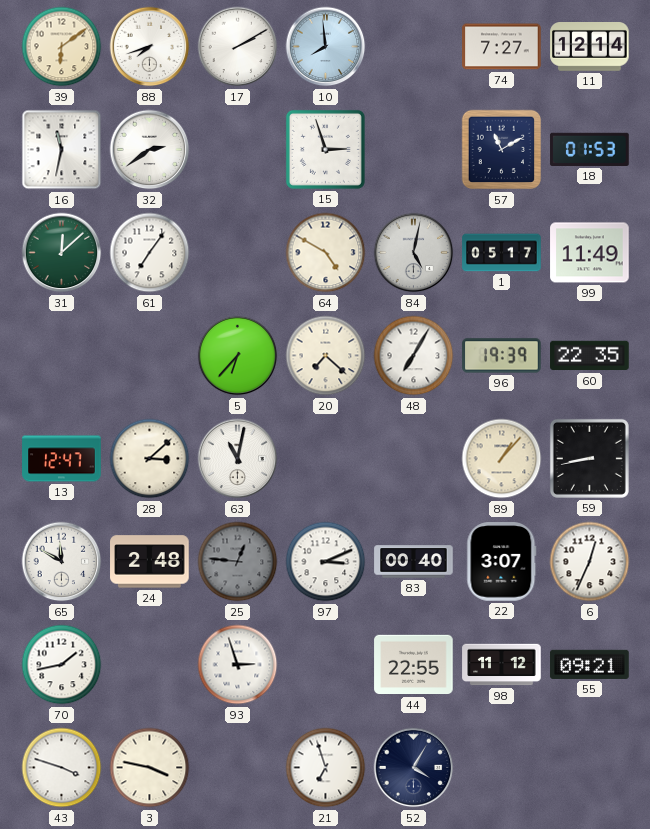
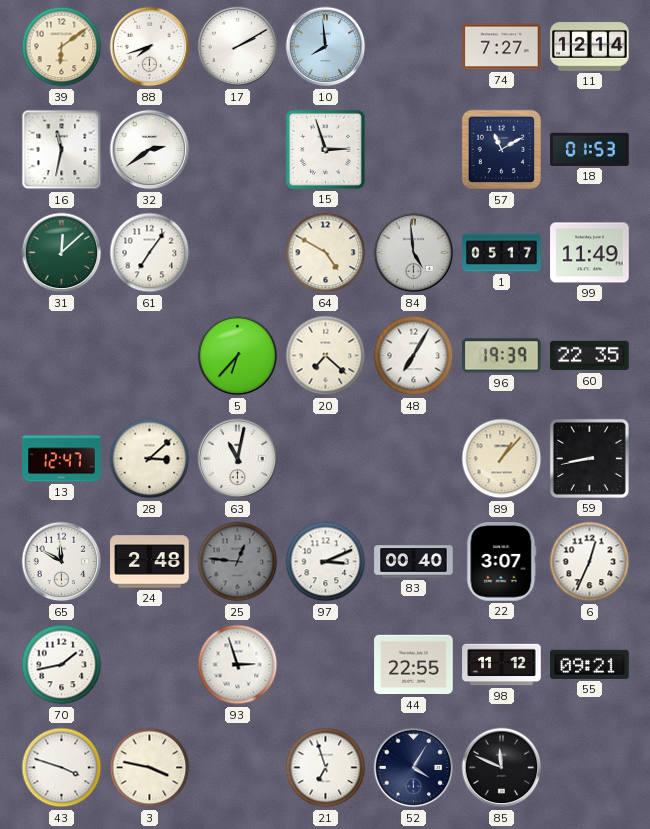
84: 5:02 -> 4:59
85: none -> 11:49
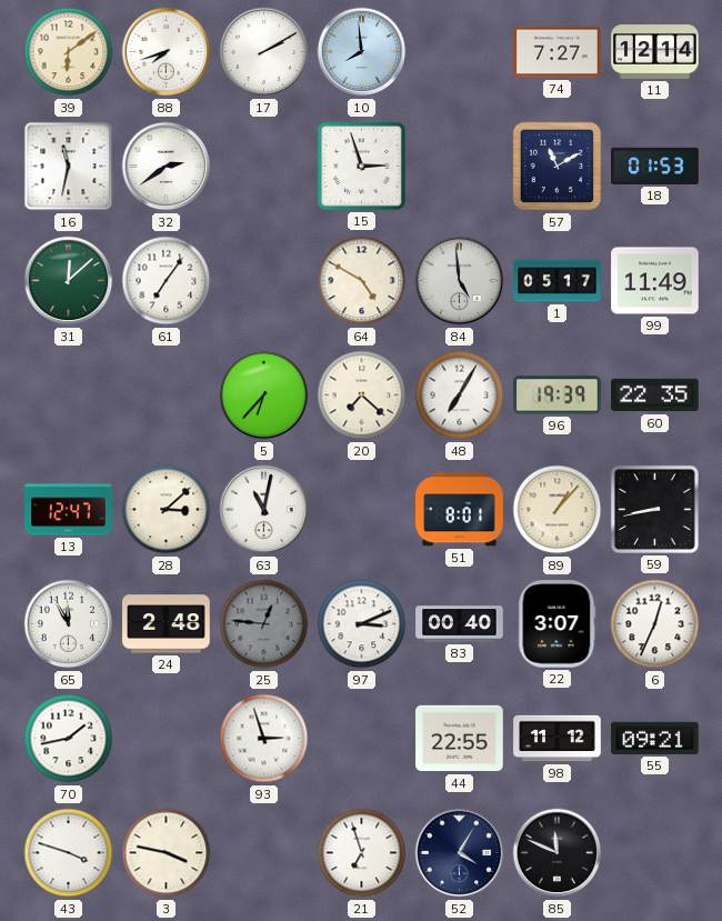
51: none -> 8:01
65: 11:50 -> 11:55
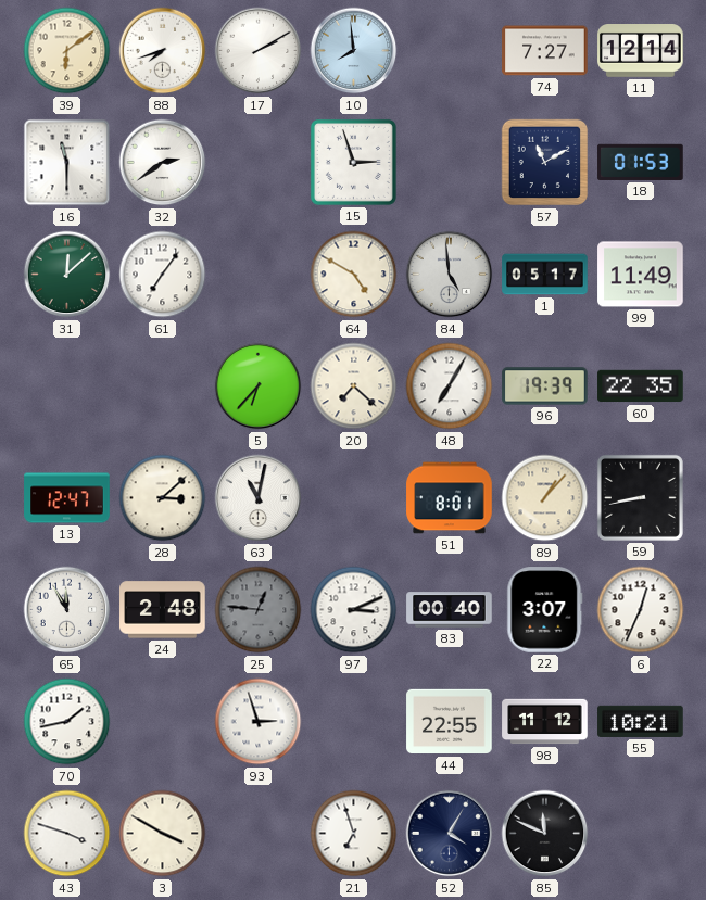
16: 11:32 -> 11:30
55: 09:21 -> 10:21
3: 3:47 -> 3:50
